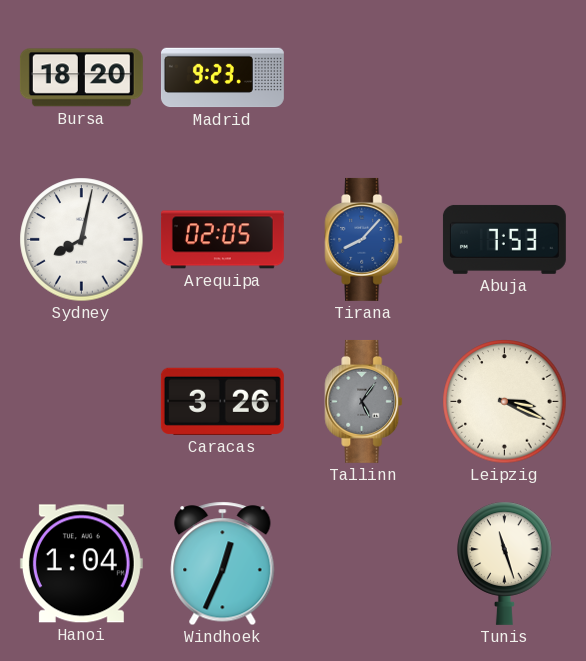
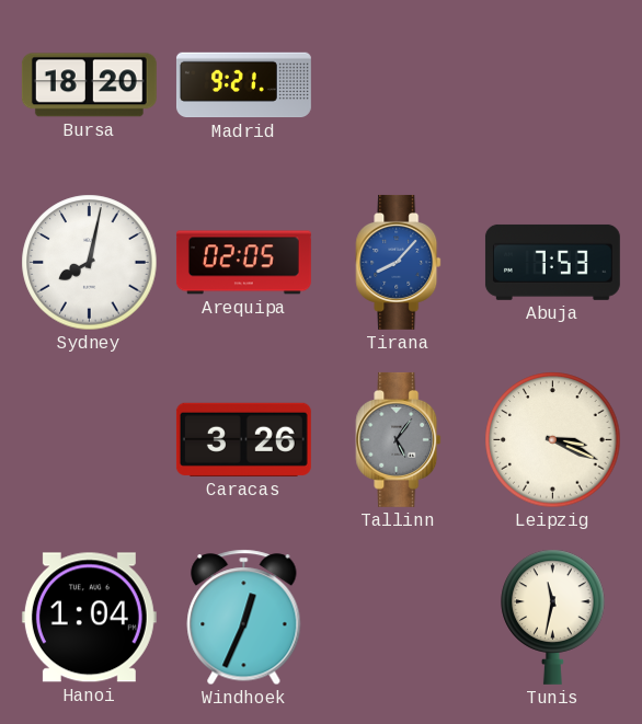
Madrid: 9:23 -> 9:21
Tunis: 11:27 -> 11:32
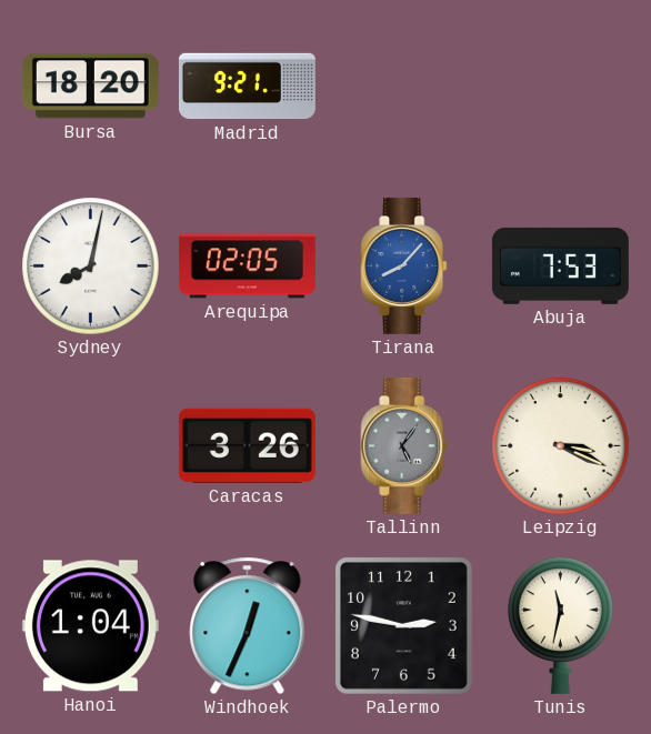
Palermo: none -> 2:47
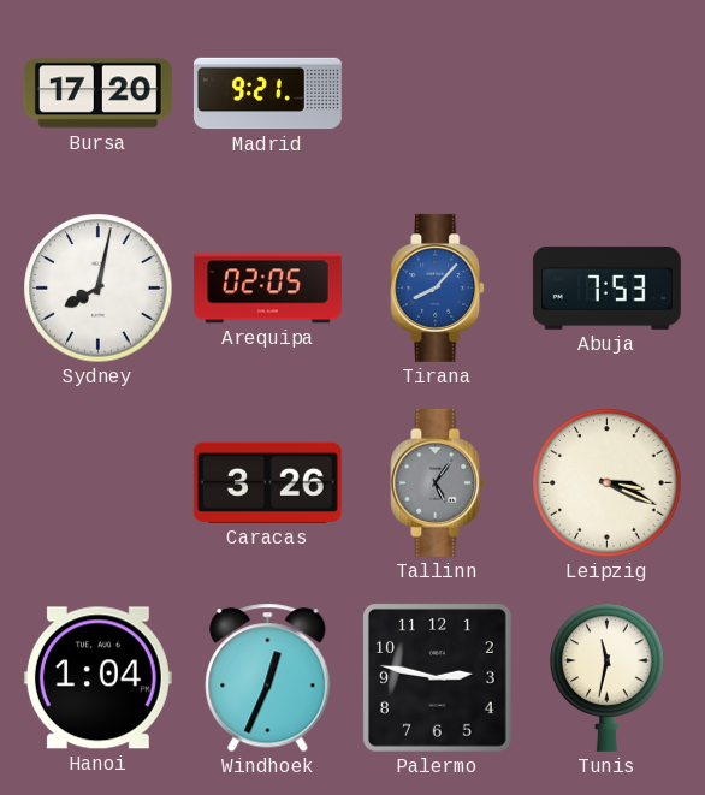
Bursa: 18:20 -> 17:20
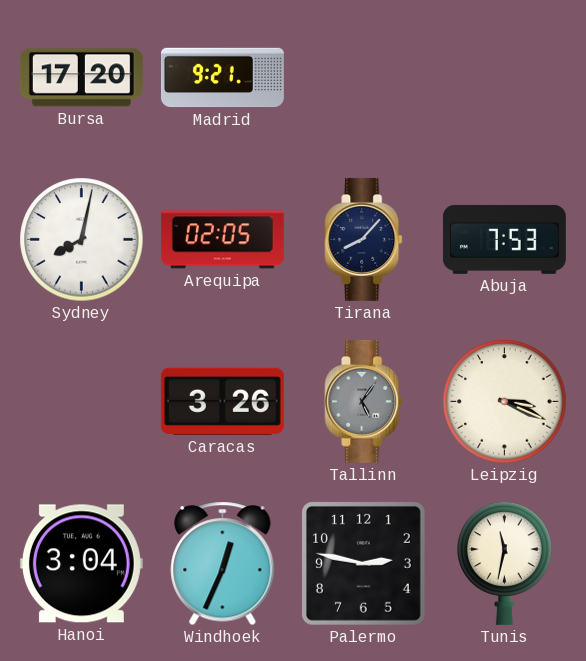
Tirana dial: blue -> navy
Hanoi: 1:04 -> 3:04
